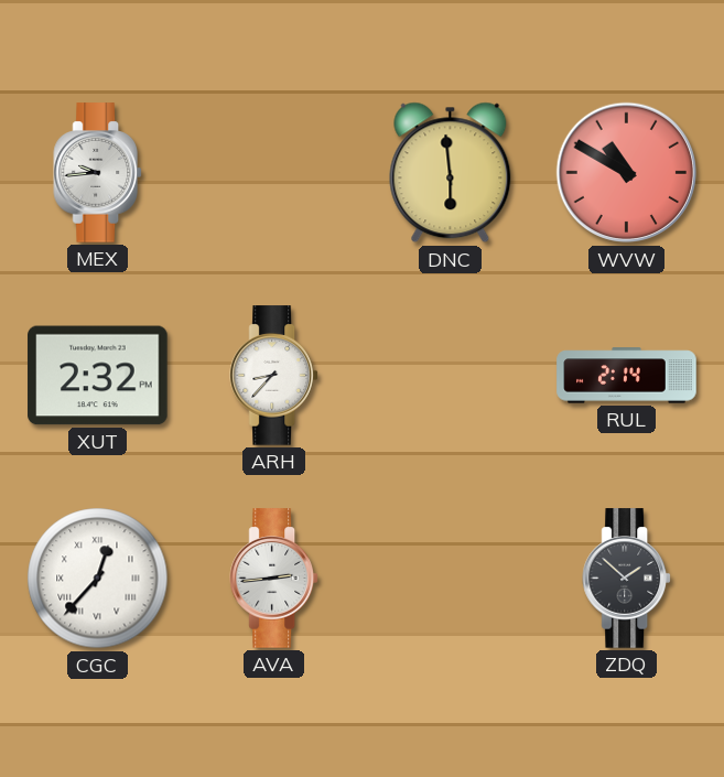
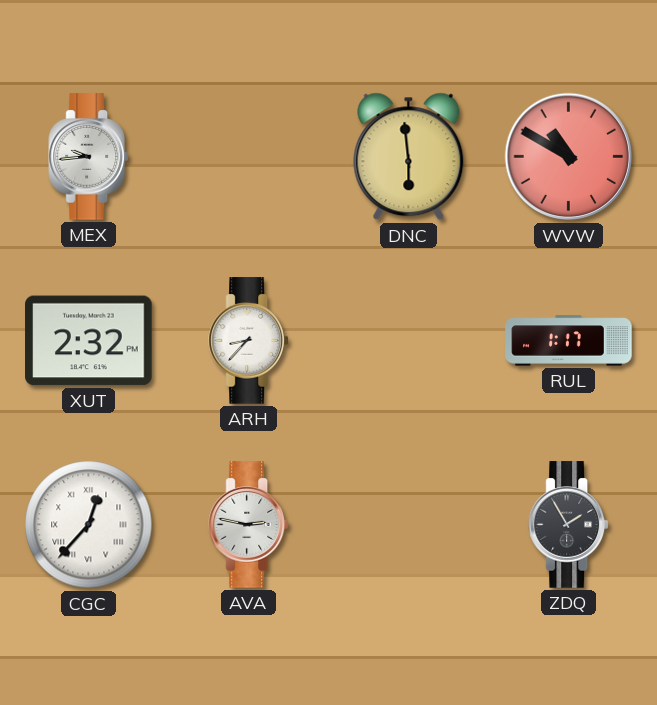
RUL: 2:14 -> 1:17
AVA: 2:44 -> 2:47
ZDQ: 1:52 -> 1:55
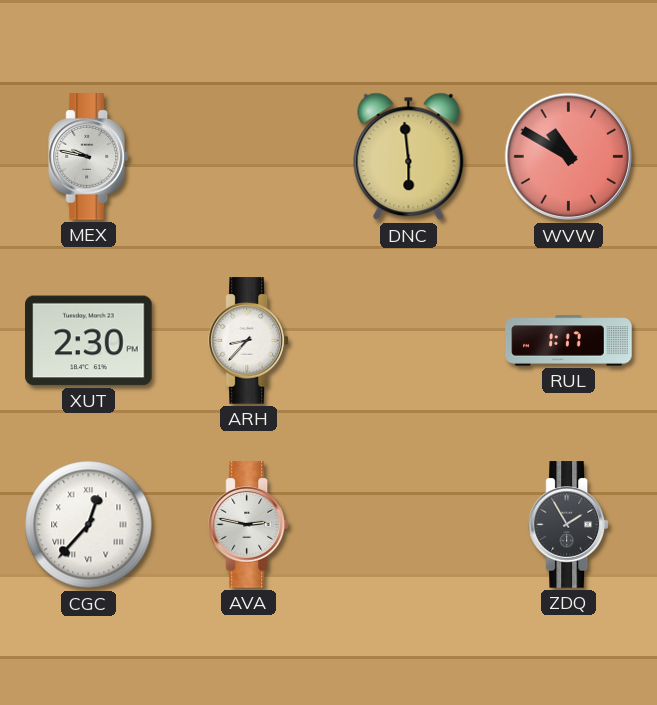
MEX: 9:44 -> 9:47
XUT: 2:32 -> 2:30
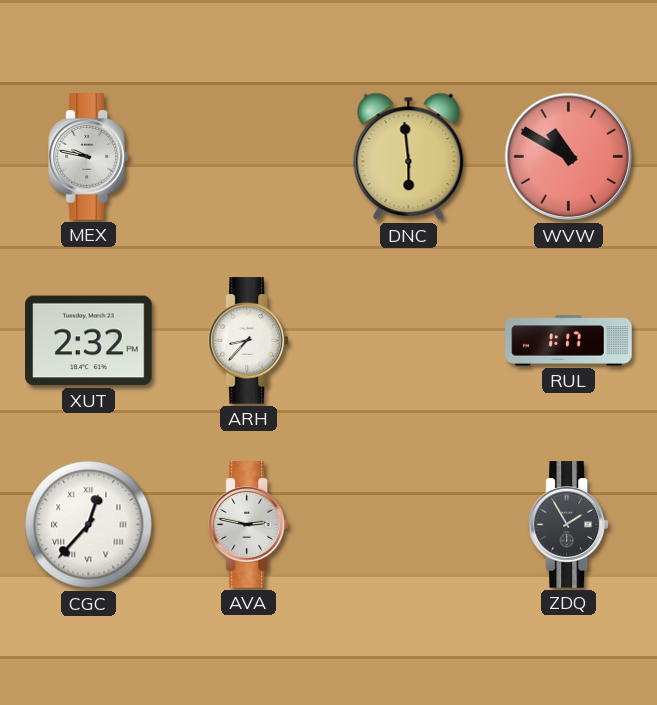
XUT: 2:30 -> 2:32
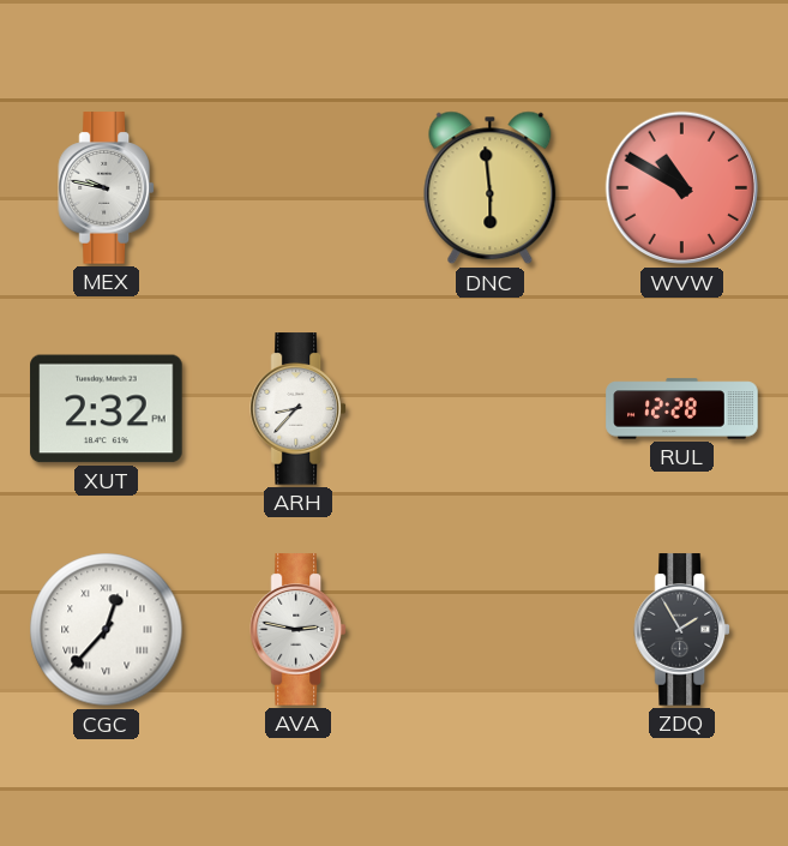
RUL: 1:17 -> 12:28
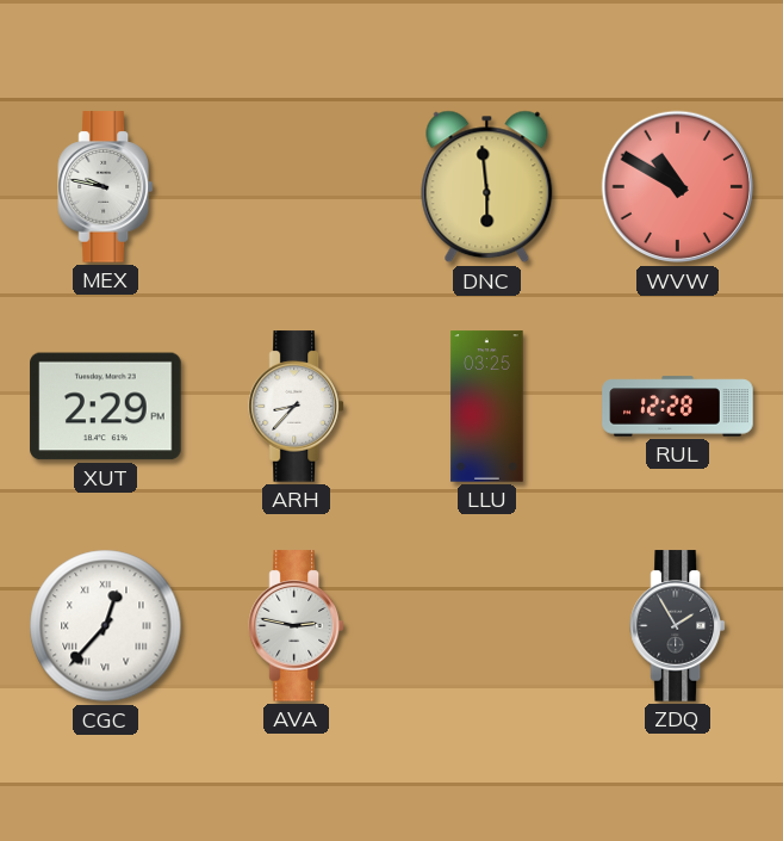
XUT: 2:32 -> 2:29
LLU: none -> 03:25
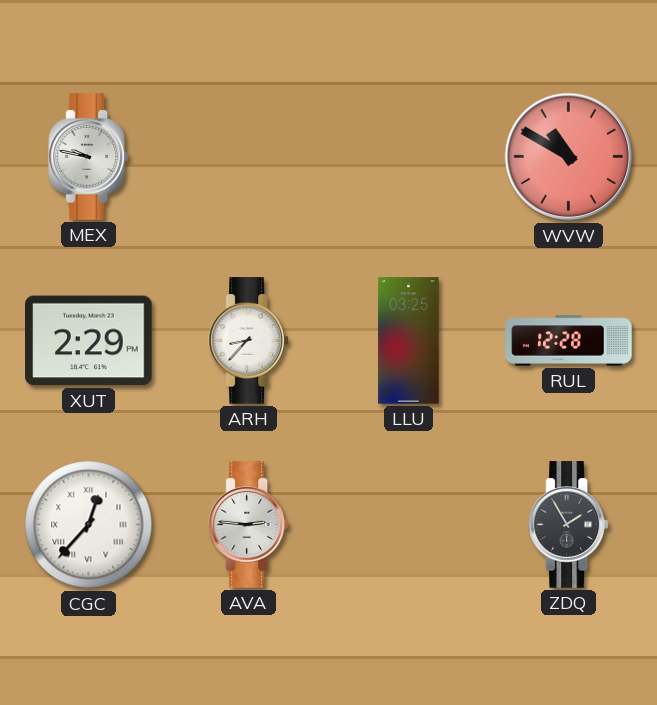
DNC: 5:59 -> none
AVA: 2:47 -> 2:46
